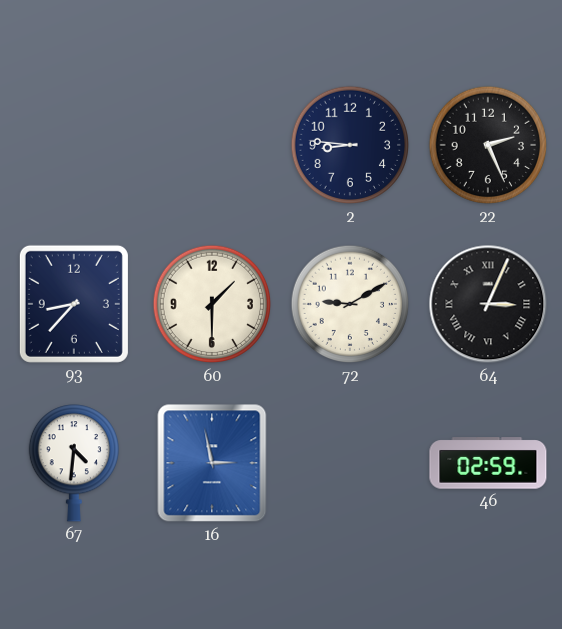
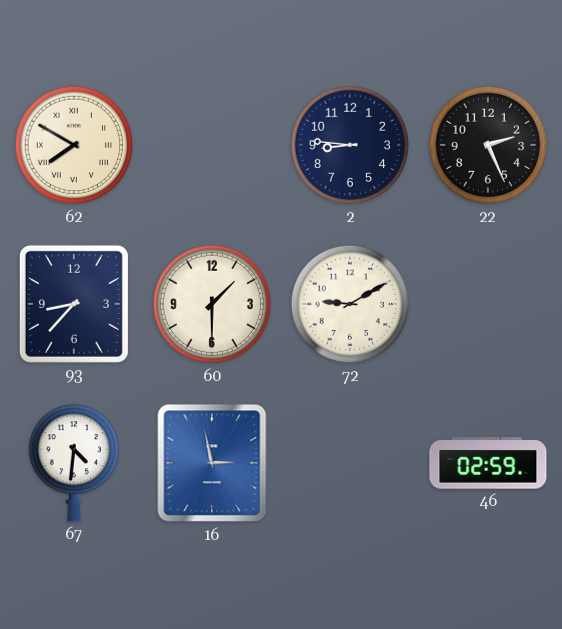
62: none -> 7:50
64: 3:04 -> none
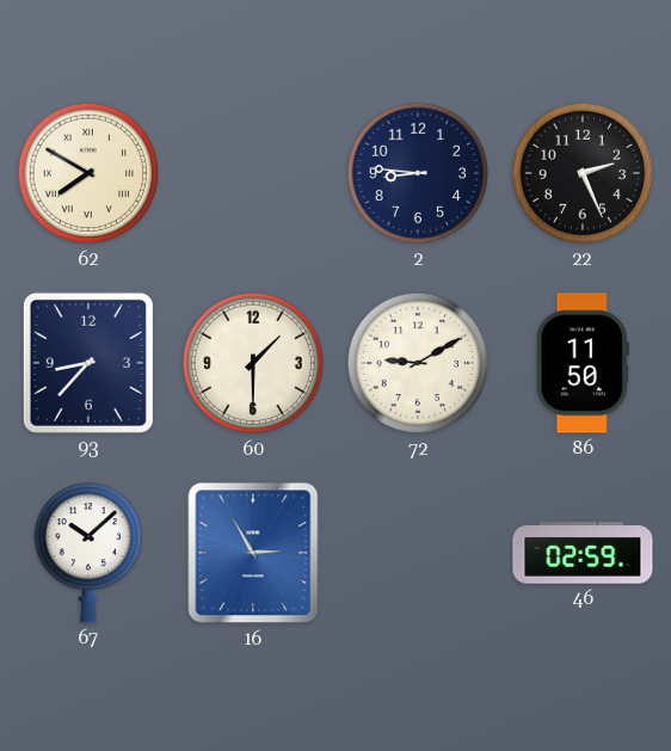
86: none -> 11:50
67: 4:31 -> 10:08
16: 2:58 -> 2:55
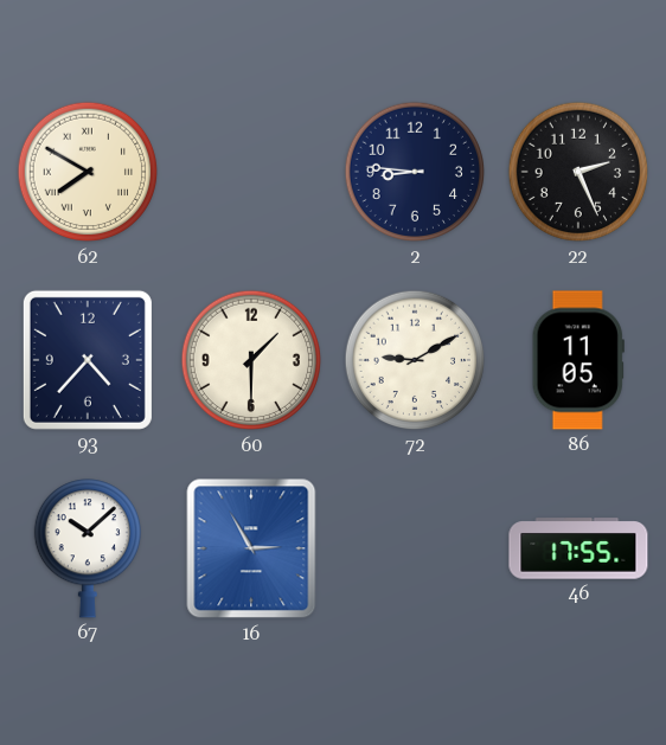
93: 8:37 -> 4:37
86: 11:50 -> 11:05
46: 02:59 -> 17:55
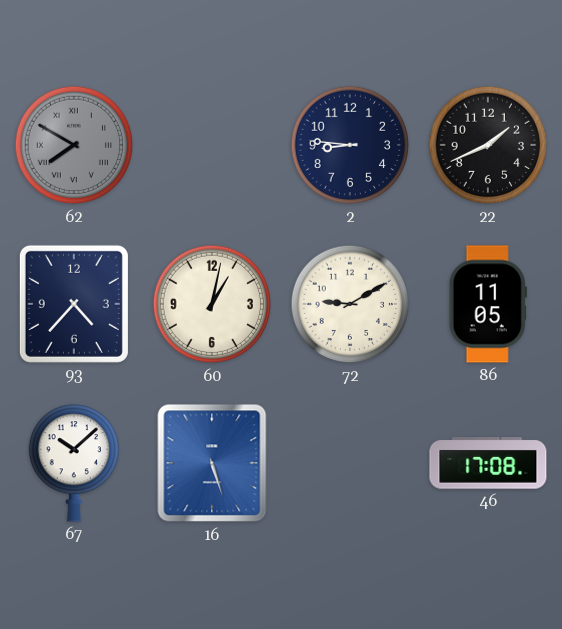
62 dial: cream -> grey
22: 2:26 -> 1:41
60: 1:30 -> 1:02
16: 2:55 -> 5:27
46: 17:55 -> 17:08
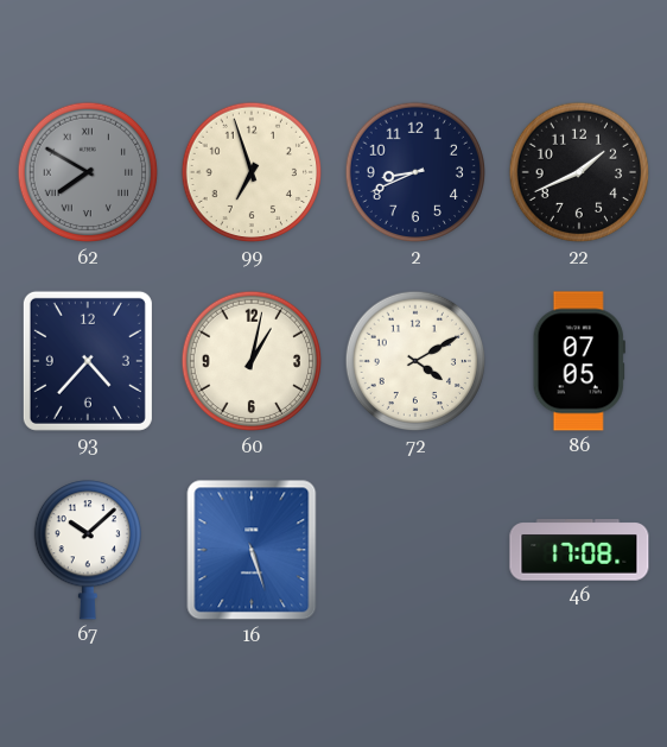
99: none -> 6:57
2: 8:46 -> 8:41
72: 9:10 -> 4:10
86: 11:05 -> 07:05
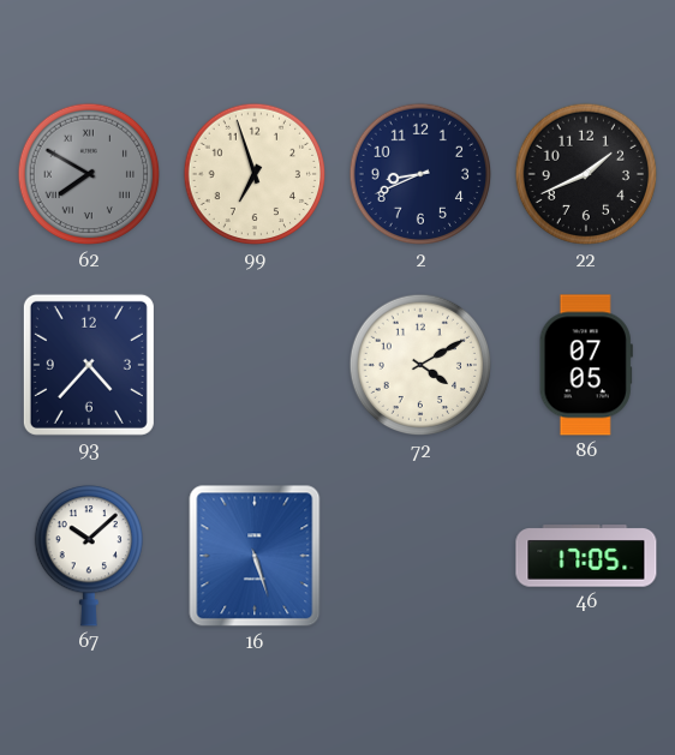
60: 1:02 -> none
46: 17:08 -> 17:05
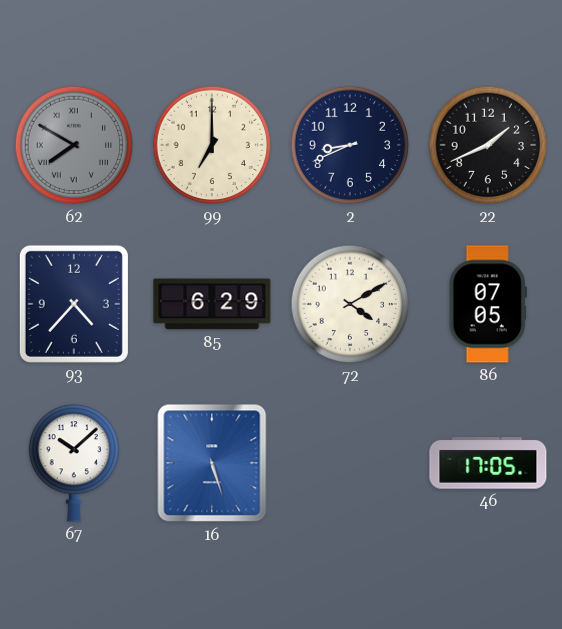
99: 6:57 -> 7:00
85: none -> 6:29
